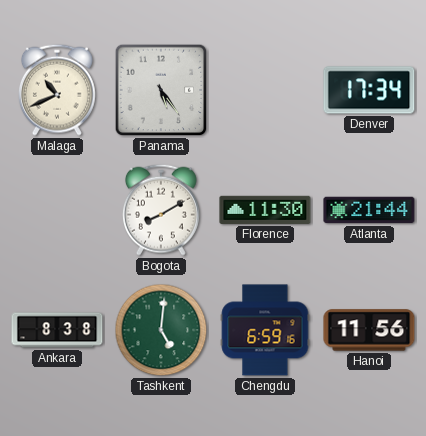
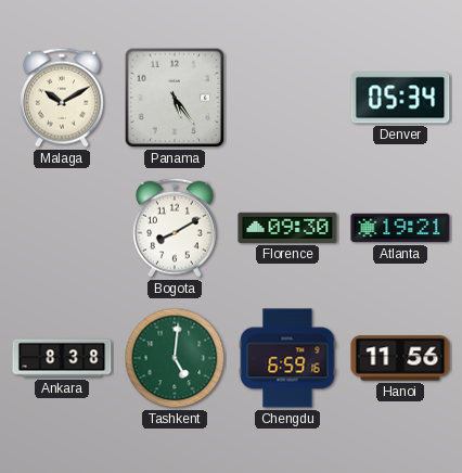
Malaga: 10:41 -> 10:10
Denver: 17:34 -> 05:34
Florence: 11:30 -> 09:30
Atlanta: 21:44 -> 19:21
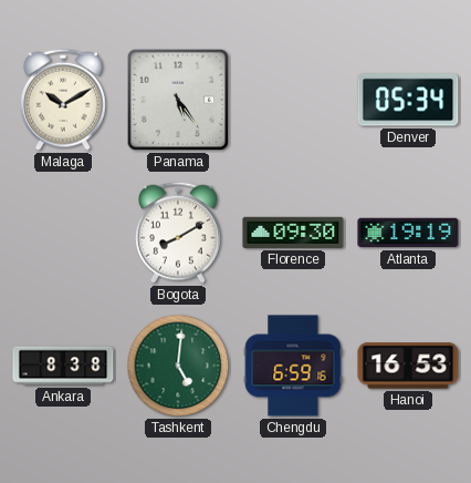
Atlanta: 19:21 -> 19:19
Hanoi: 11:56 -> 16:53
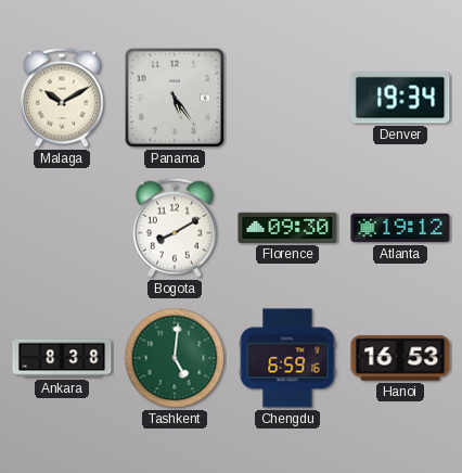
Denver: 05:34 -> 19:34
Atlanta: 19:19 -> 19:12
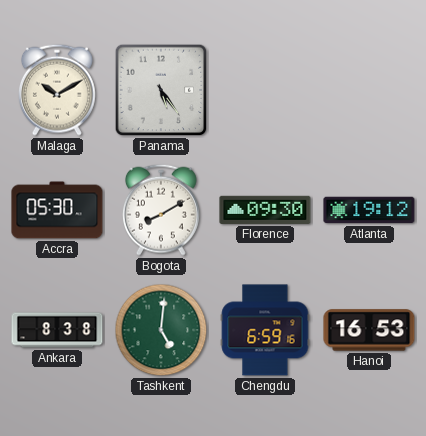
Denver: 19:34 -> none
Accra: none -> 05:30
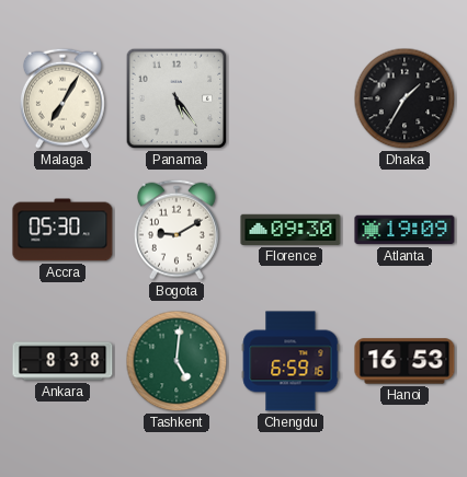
Malaga: 10:10 -> 7:05
Dhaka: none -> 1:35
Bogota: 8:10 -> 9:10
Atlanta: 19:12 -> 19:09
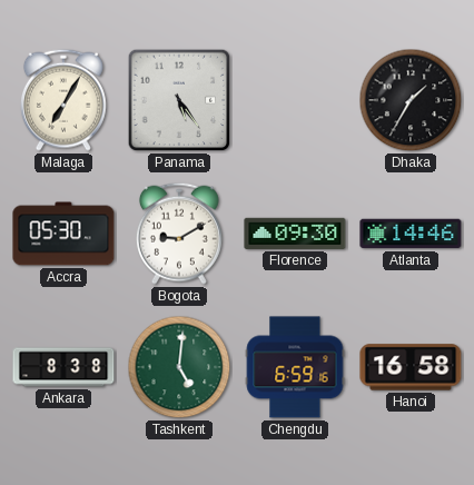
Atlanta: 19:09 -> 14:46
Hanoi: 16:53 -> 16:58
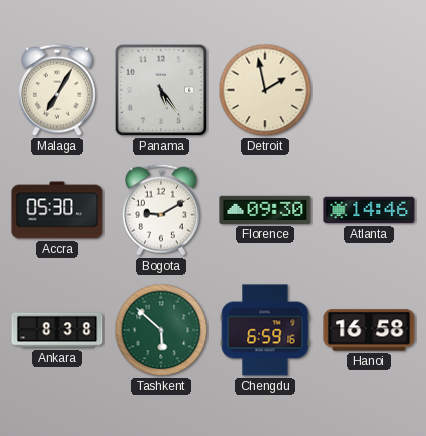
Detroit: none -> 1:58
Dhaka: 1:35 -> none
Tashkent: 5:01 -> 5:52
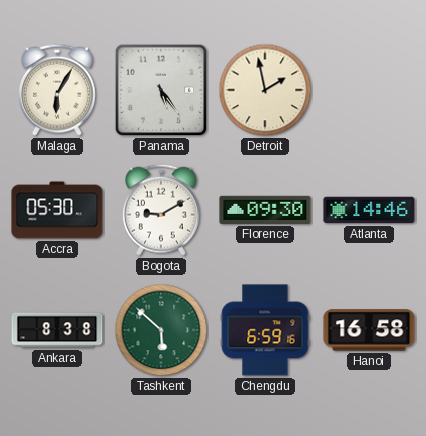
Malaga: 7:05 -> 6:05
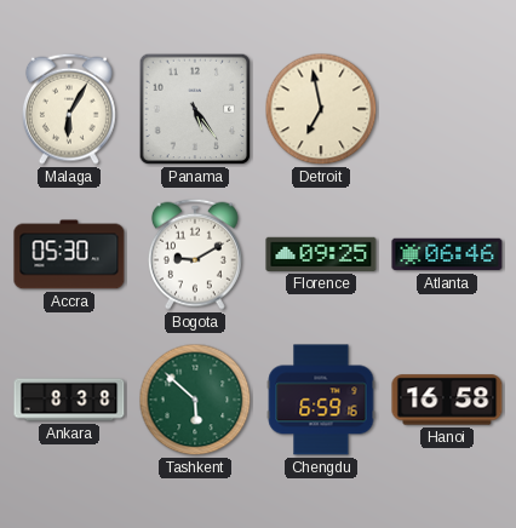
Detroit: 1:58 -> 6:58
Florence: 09:30 -> 09:25
Atlanta: 14:46 -> 06:46
